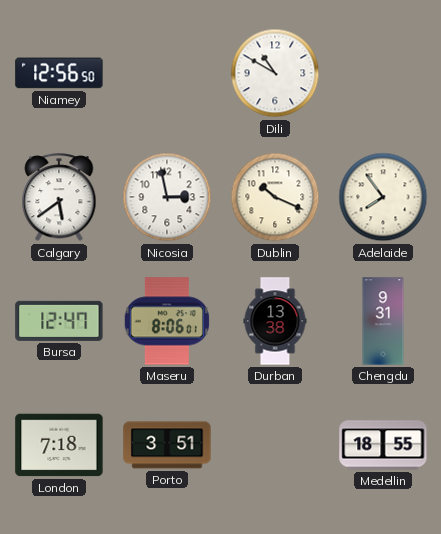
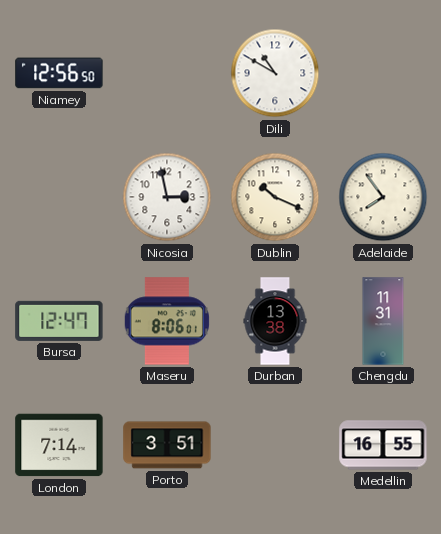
Calgary: 5:39 -> none
Chengdu: 9:31 -> 11:31
London: 7:18 -> 7:14
Medellin: 18:55 -> 16:55
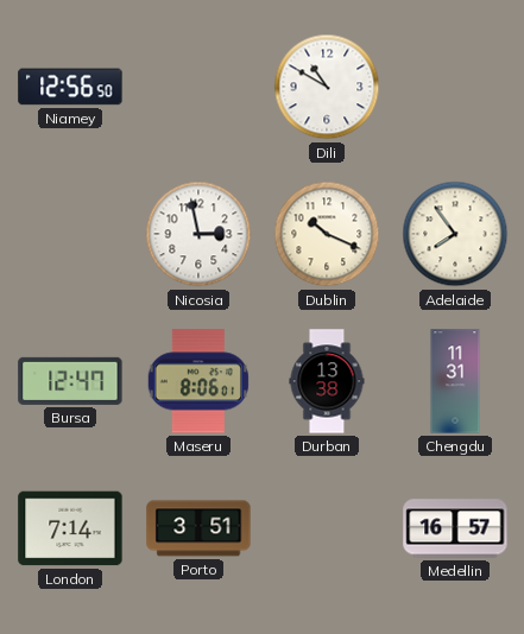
Medellin: 16:55 -> 16:57
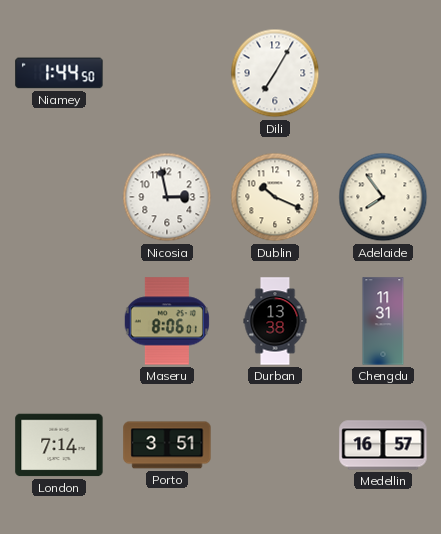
Niamey: 12:56 -> 1:44
Dili: 10:50 -> 7:05
Bursa: 12:47 -> none
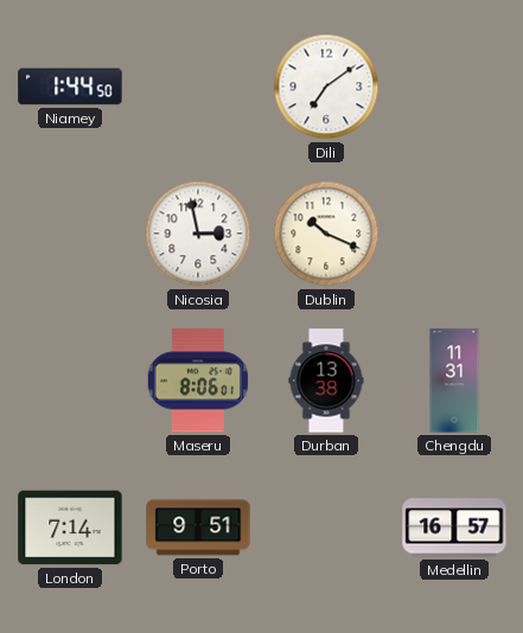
Dili: 7:05 -> 7:09
Adelaide: 7:54 -> none
Porto: 3:51 -> 9:51
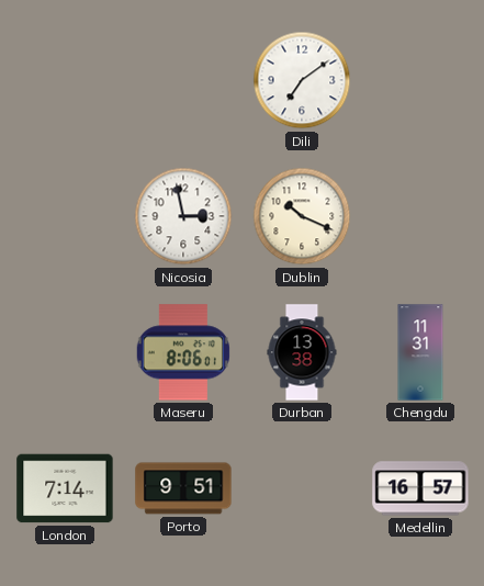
Niamey: 1:44 -> none
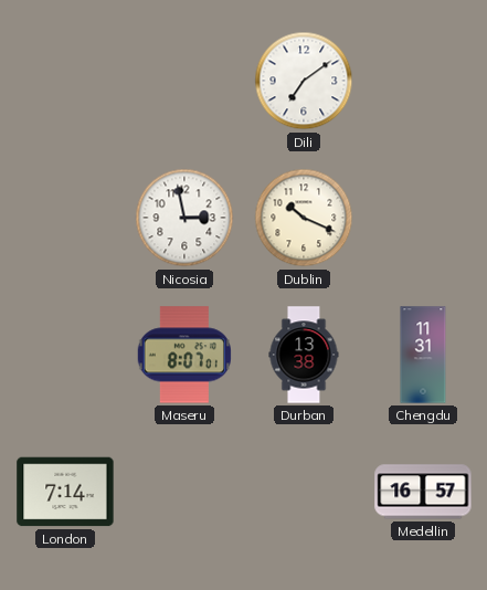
Maseru: 8:06 -> 8:07
Porto: 9:51 -> none
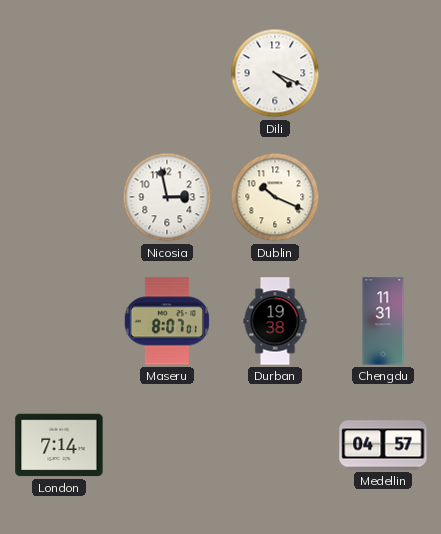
Dili: 7:09 -> 4:19
Durban: 13:38 -> 19:38
Medellin: 16:57 -> 04:57
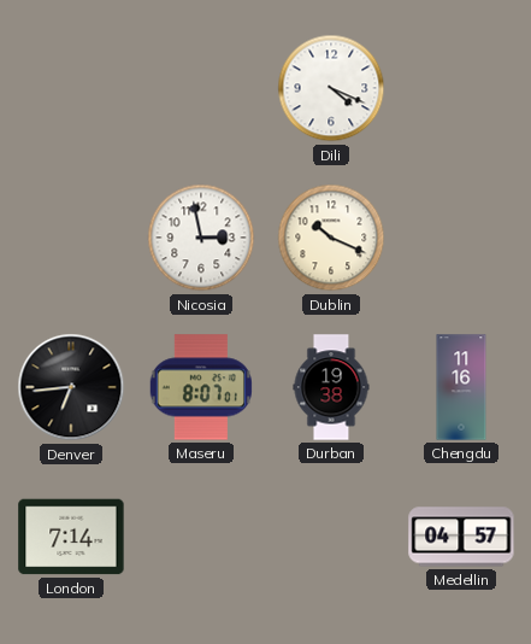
Denver: none -> 6:44
Chengdu: 11:31 -> 11:16
